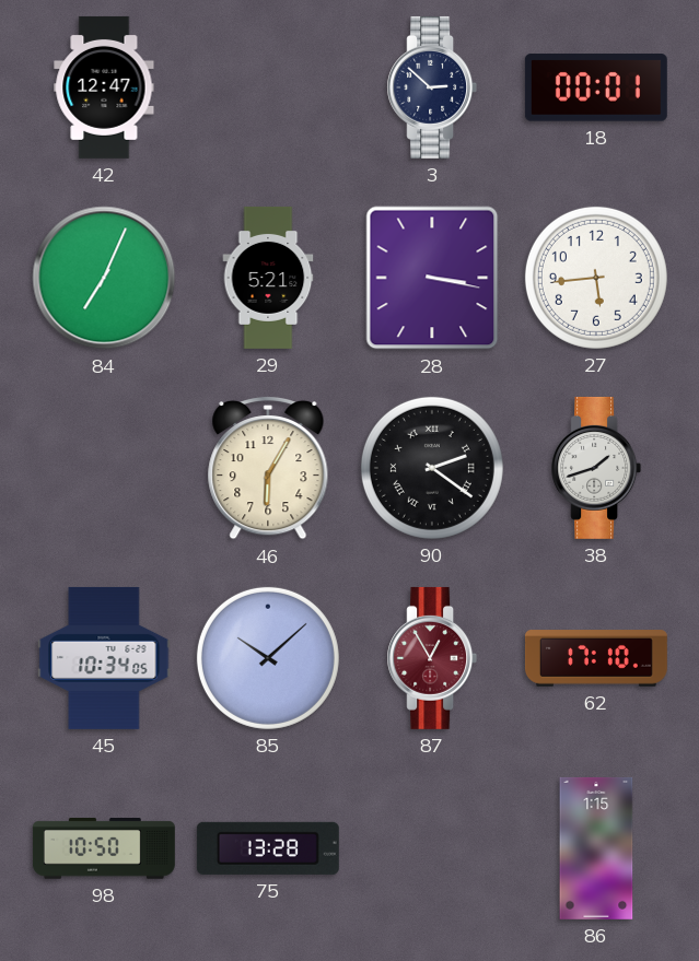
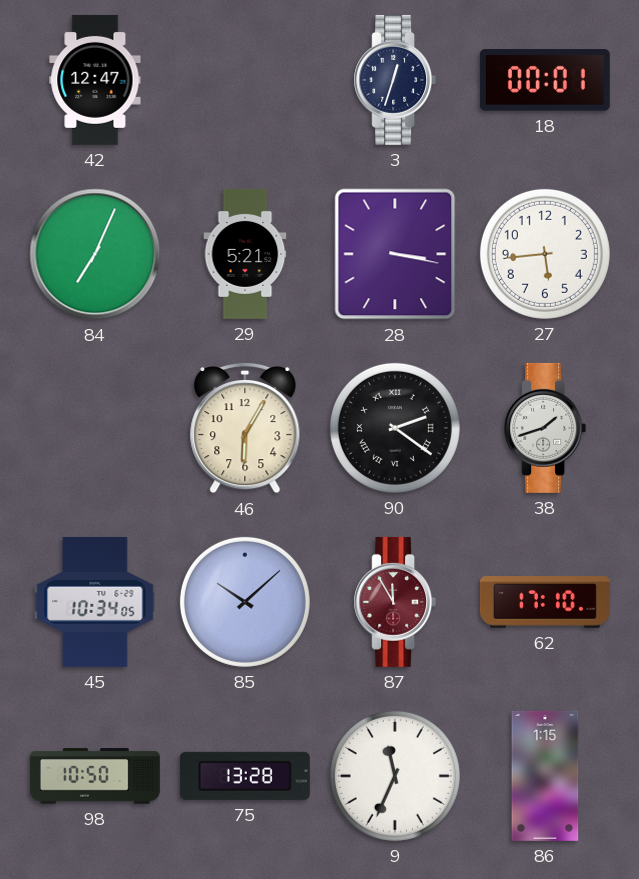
3: 2:52 -> 12:33
87: 12:55 -> 11:55
9: none -> 11:34
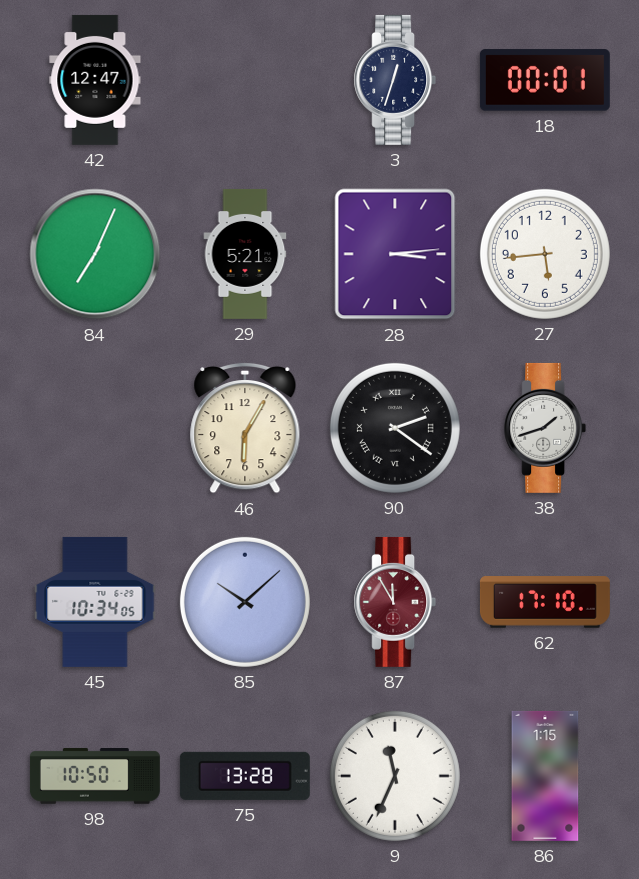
28: 3:17 -> 3:14
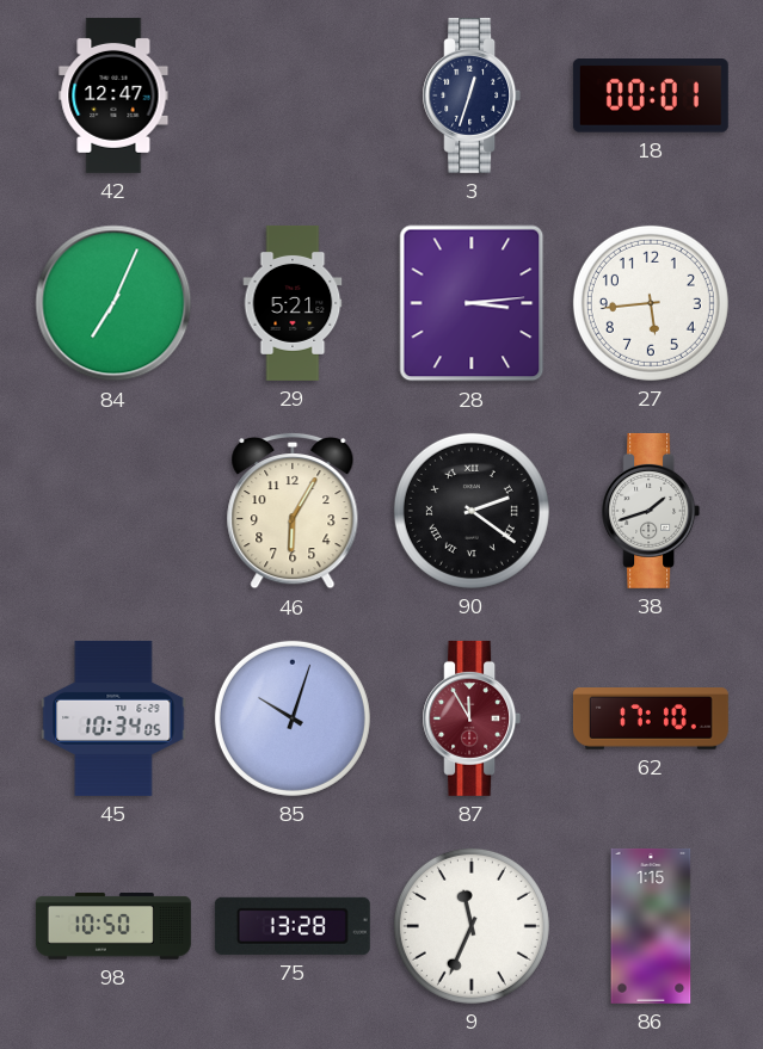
85: 10:08 -> 10:03
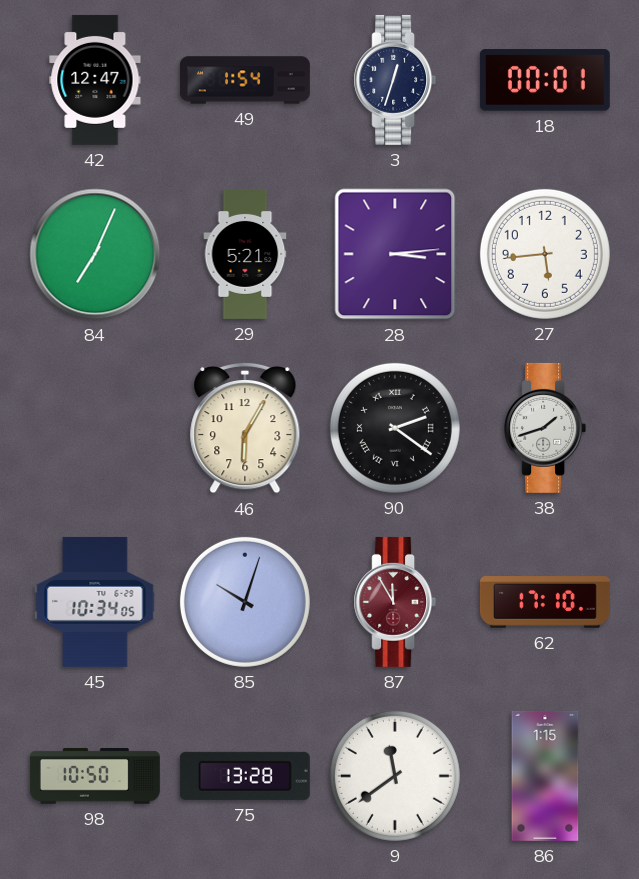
49: none -> 1:54
9: 11:34 -> 11:39
